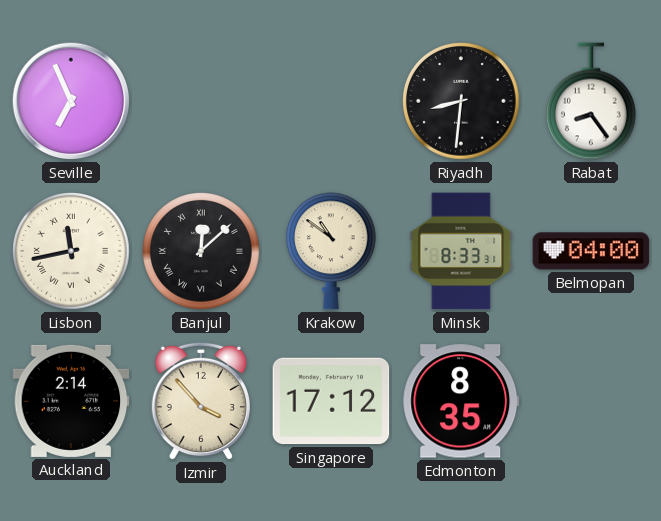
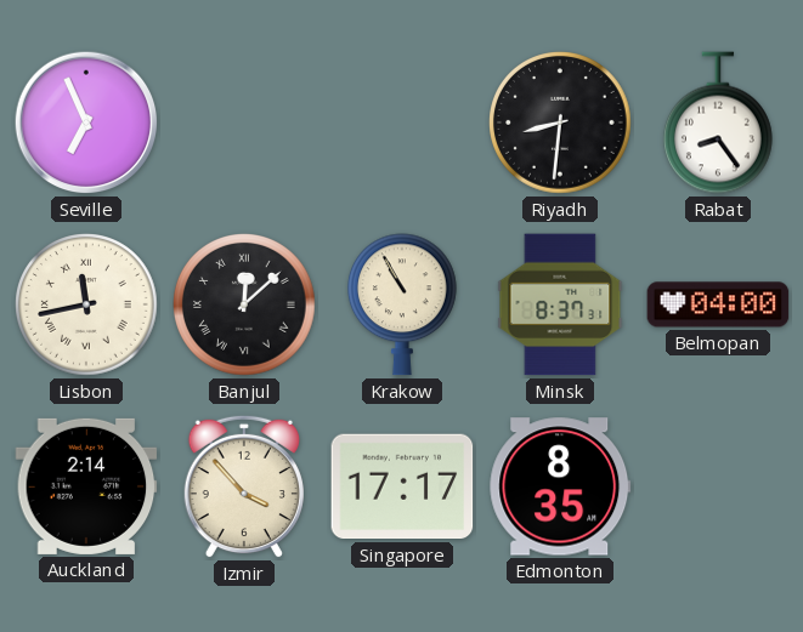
Krakow: 10:51 -> 10:55
Minsk: 8:33 -> 8:37
Singapore: 17:12 -> 17:17
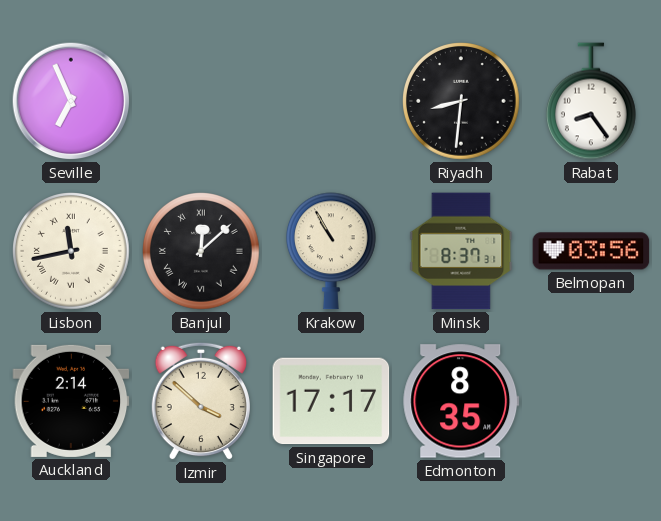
Belmopan: 04:00 -> 03:56
Izmir: 3:53 -> 3:52
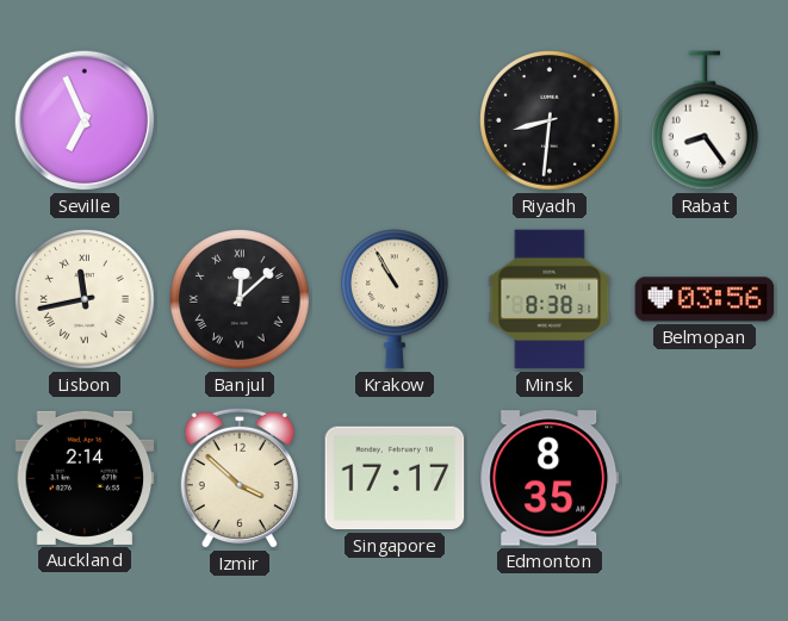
Minsk: 8:37 -> 8:38
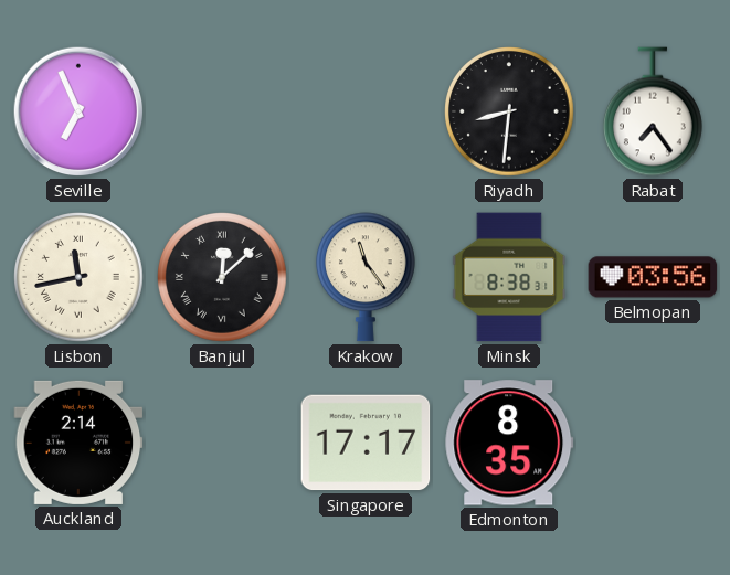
Rabat: 8:24 -> 7:24
Krakow: 10:55 -> 11:24
Izmir: 3:52 -> none
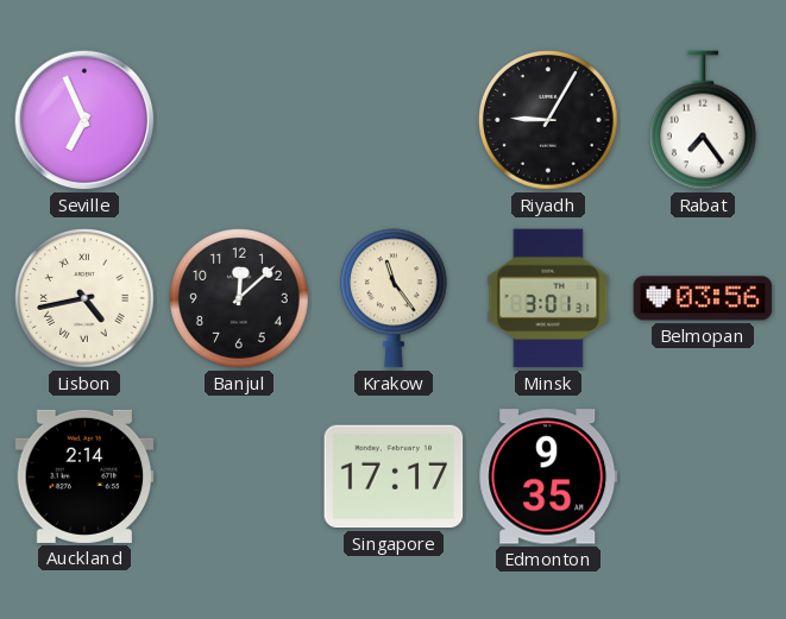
Riyadh: 8:31 -> 9:05
Lisbon: 11:43 -> 4:43
Banjul numerals: Roman -> Arabic
Minsk: 8:38 -> 3:01
Edmonton: 8:35 -> 9:35
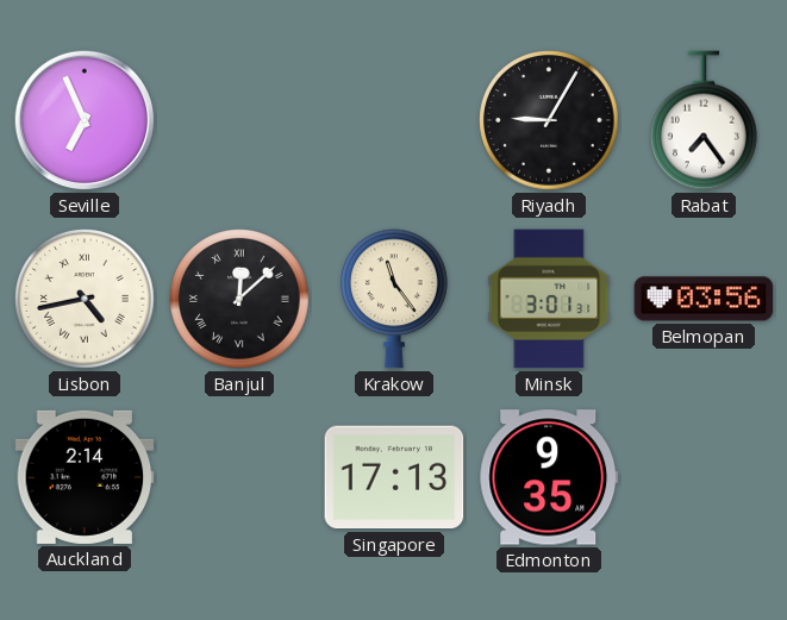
Banjul numerals: Arabic -> Roman
Singapore: 17:17 -> 17:13
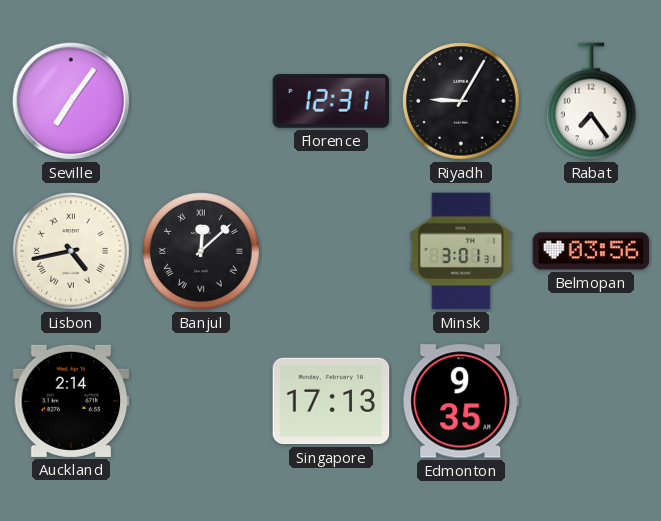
Seville: 6:56 -> 7:06
Florence: none -> 12:31
Krakow: 11:24 -> none
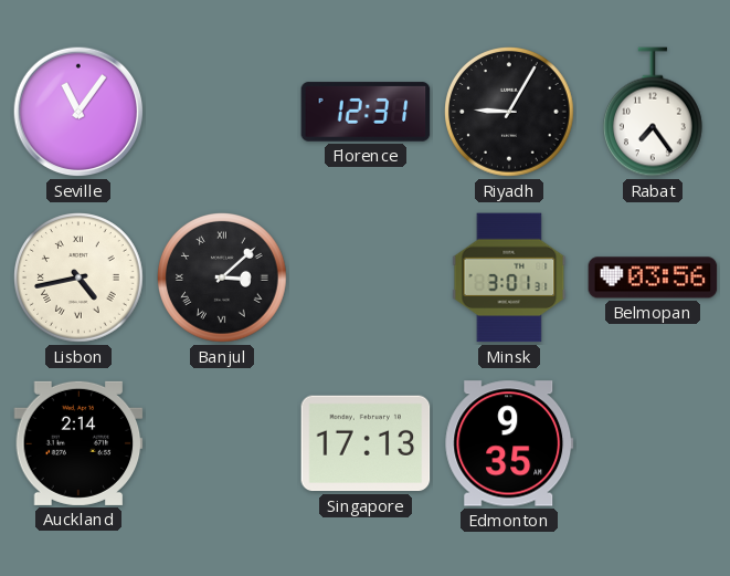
Seville: 7:06 -> 11:06
Banjul: 12:08 -> 3:08
